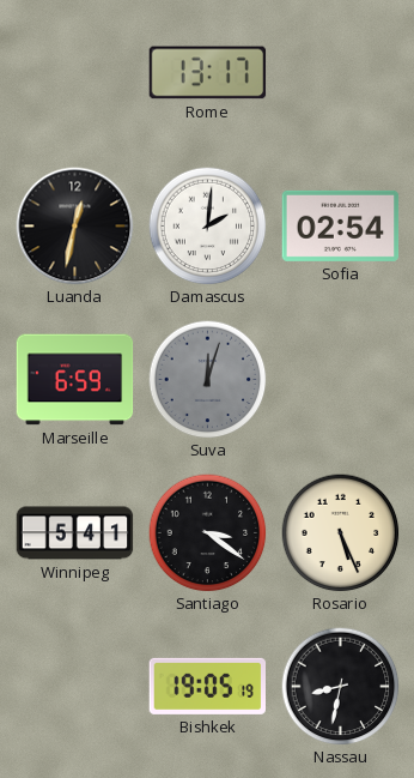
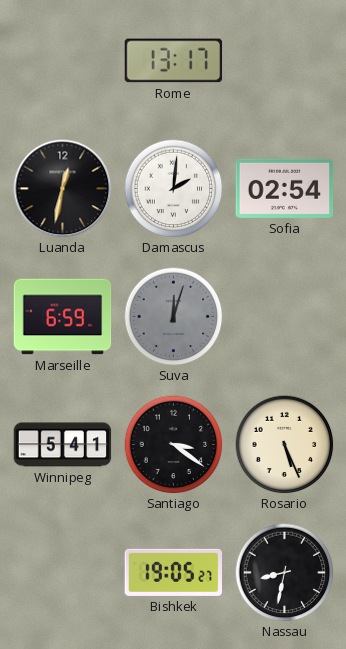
Bishkek: 19:05:19 -> 19:05:27
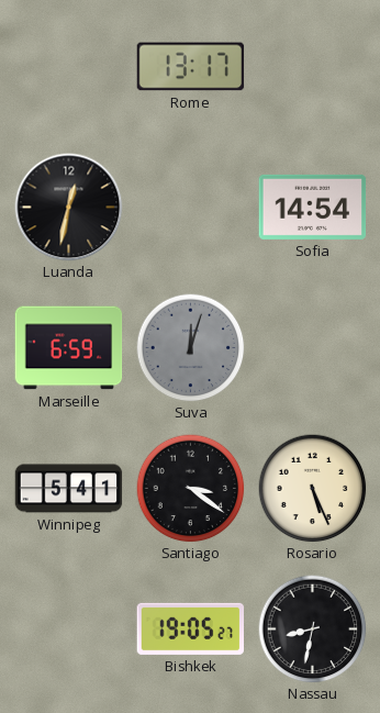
Damascus: 2:01 -> none
Sofia: 02:54 -> 14:54
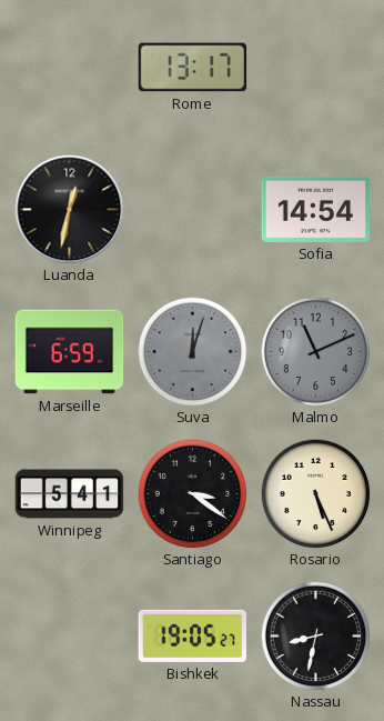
Malmo: none -> 11:11
